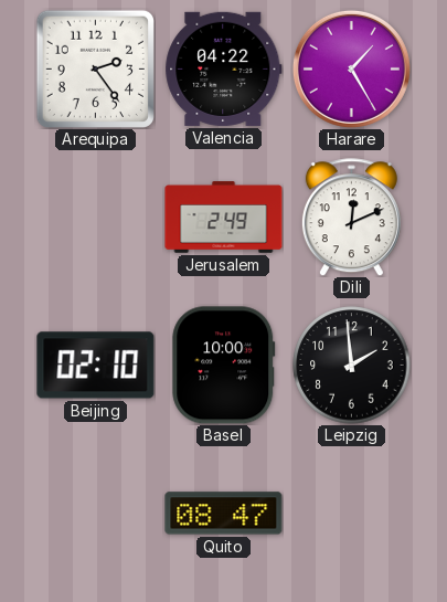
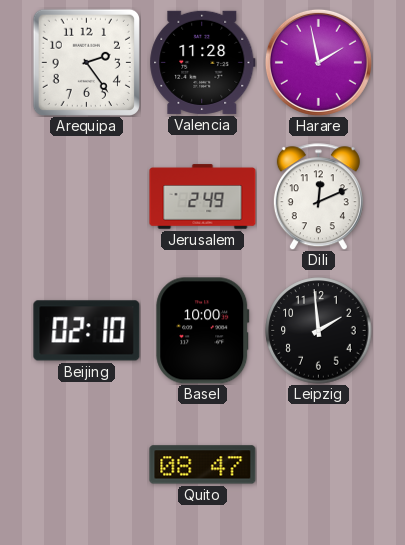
Valencia: 04:22 -> 11:28
Harare: 1:25 -> 1:58
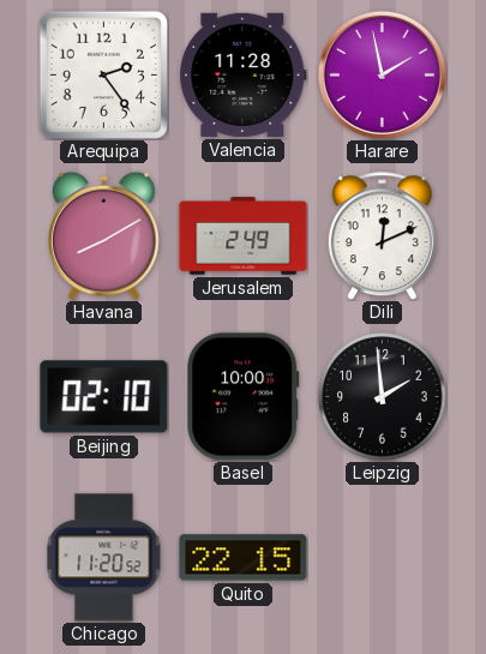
Havana: none -> 8:10
Chicago: none -> 11:20
Quito: 08:47 -> 22:15
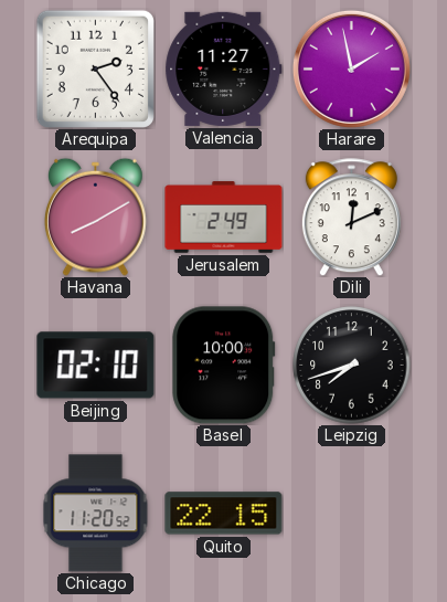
Valencia: 11:28 -> 11:27
Leipzig: 1:59 -> 7:42
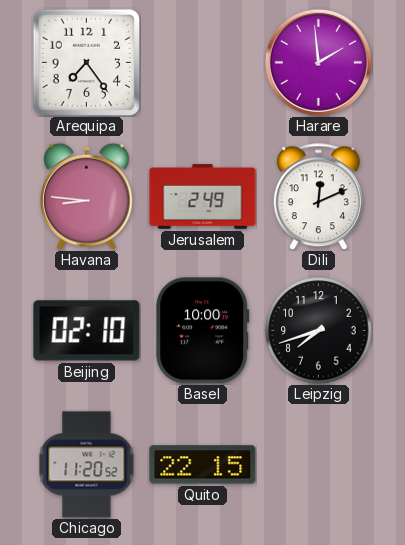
Arequipa: 2:24 -> 7:24
Valencia: 11:27 -> none
Harare: 1:58 -> 1:59
Havana: 8:10 -> 8:46
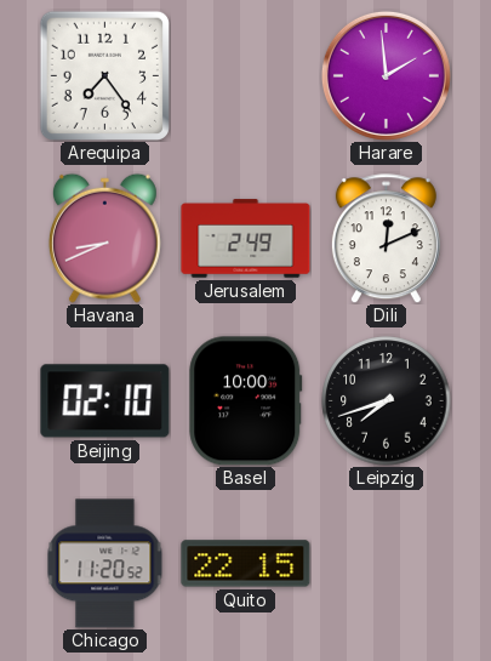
Havana: 8:46 -> 8:41
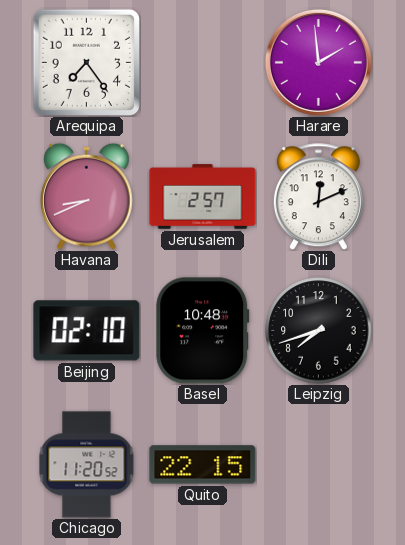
Jerusalem: 2:49 -> 2:57
Basel: 10:00 -> 10:48
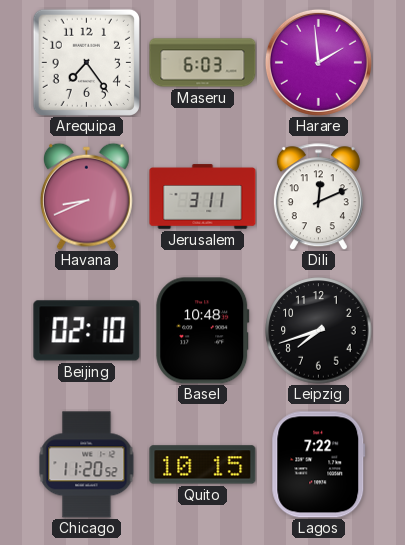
Maseru: none -> 6:03
Jerusalem: 2:57 -> 3:11
Quito: 22:15 -> 10:15
Lagos: none -> 7:22
